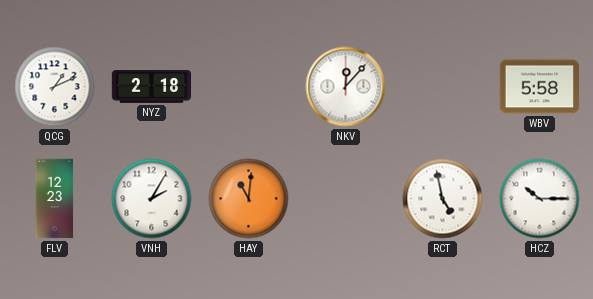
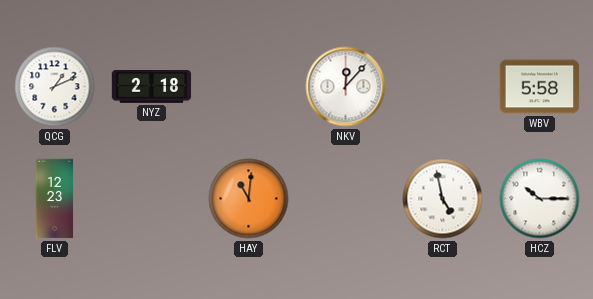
VNH: 2:05 -> none
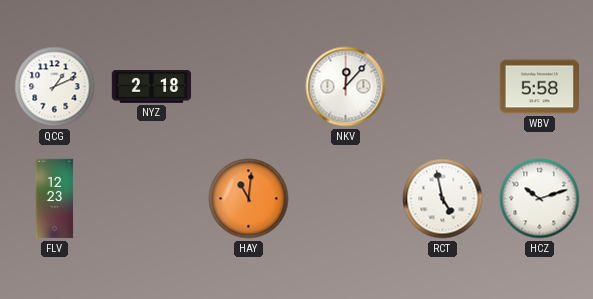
HCZ: 10:15 -> 10:12
